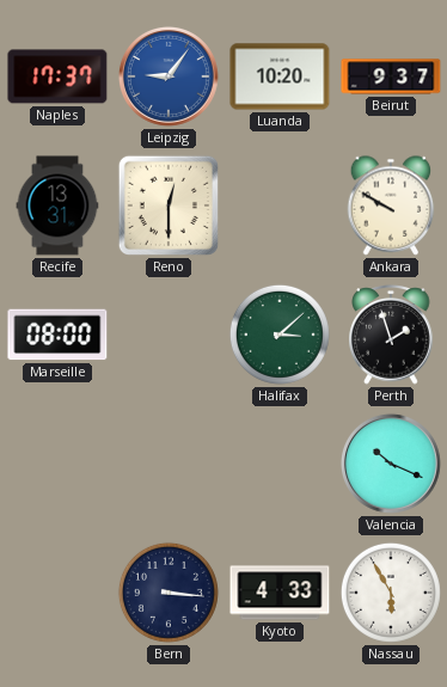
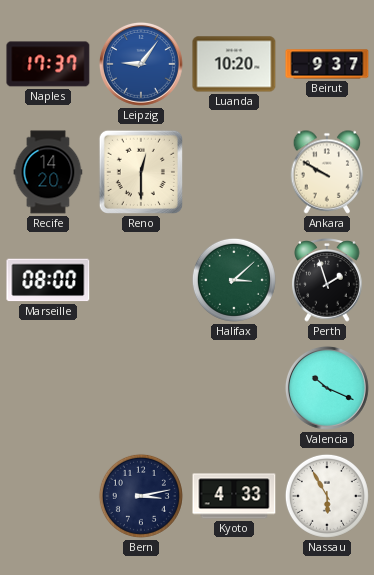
Recife: 13:31 -> 14:20
Bern: 3:16 -> 3:13
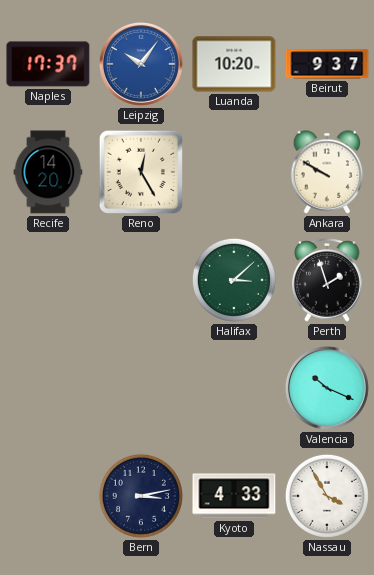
Leipzig: 9:06 -> 10:06
Reno: 12:30 -> 12:25
Marseille: 08:00 -> none
Nassau: 5:55 -> 3:55
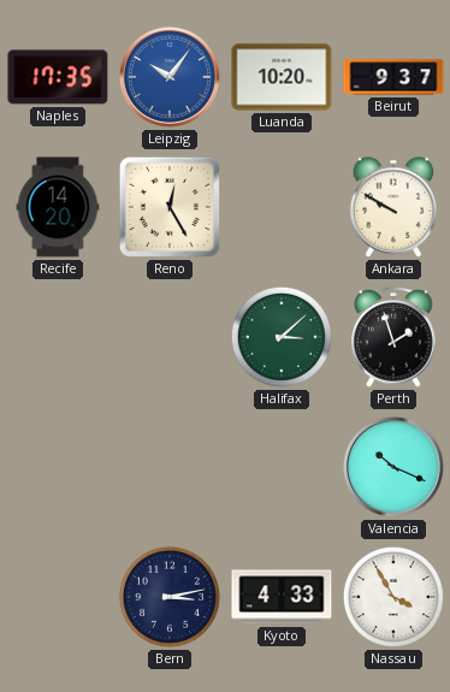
Naples: 17:37 -> 17:35
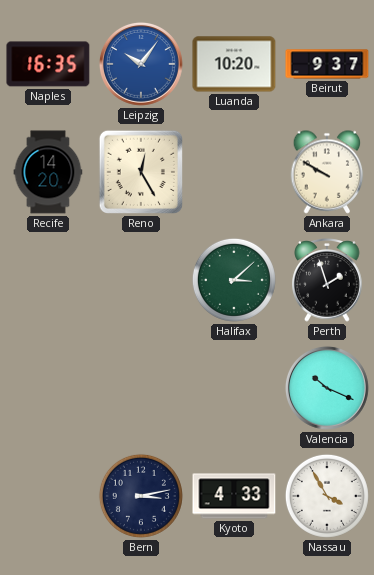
Naples: 17:35 -> 16:35
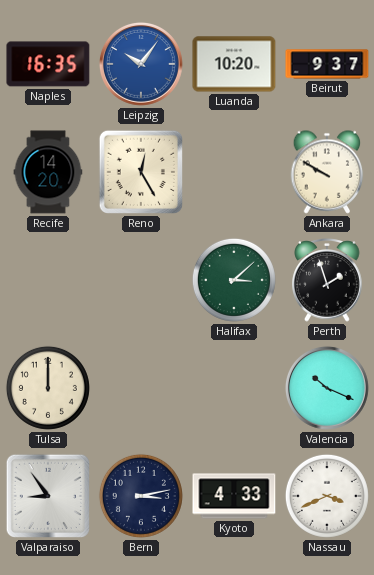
Tulsa: none -> 12:00
Valparaiso: none -> 8:54
Nassau: 3:55 -> 3:41
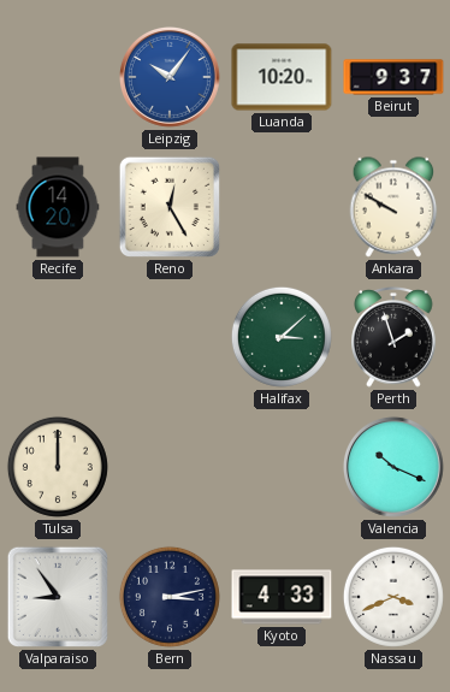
Naples: 16:35 -> none
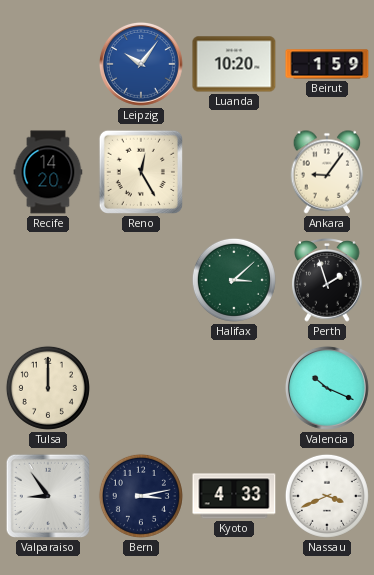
Beirut: 9:37 -> 1:59
Ankara: 9:50 -> 9:06
